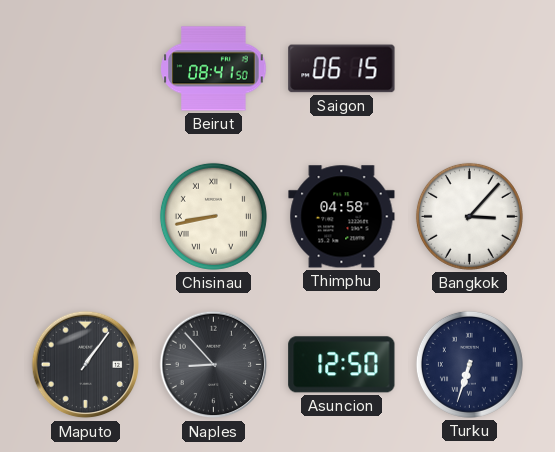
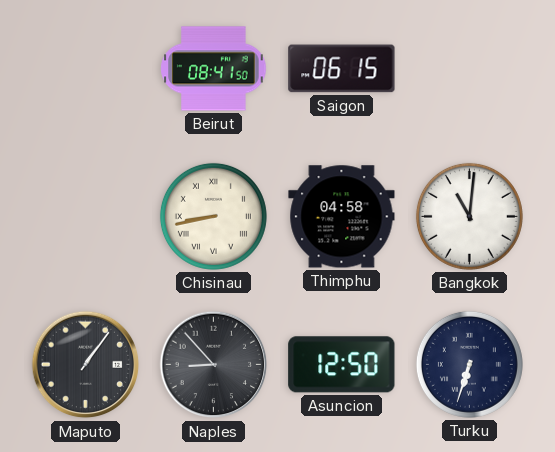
Bangkok: 3:07 -> 11:01
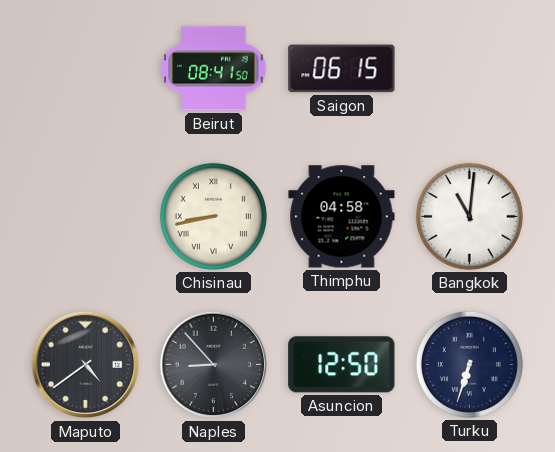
Maputo: 1:06 -> 4:39
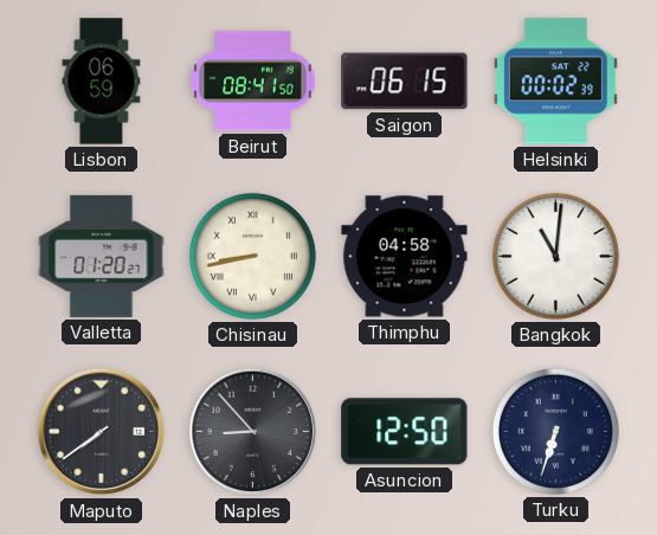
Lisbon: none -> 06:59
Helsinki: none -> 00:02
Valletta: none -> 01:20
Maputo: 4:39 -> 7:39
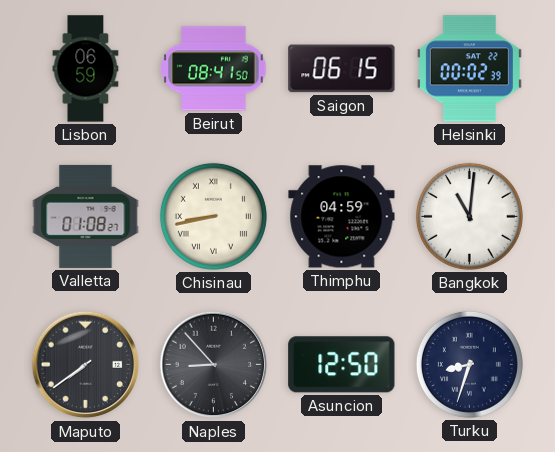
Valletta: 01:20 -> 01:08
Thimphu: 04:58 -> 04:59
Turku: 6:33 -> 8:33
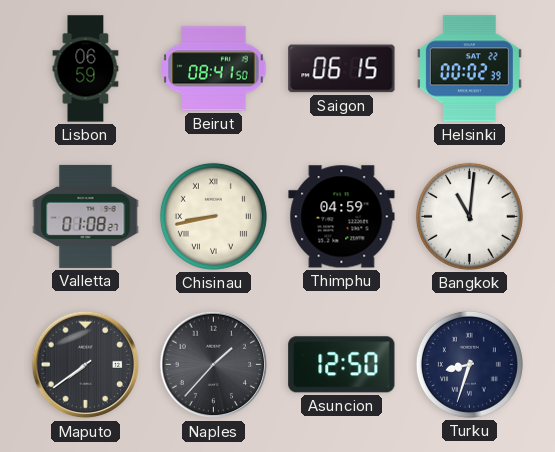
Naples: 8:53 -> 1:37
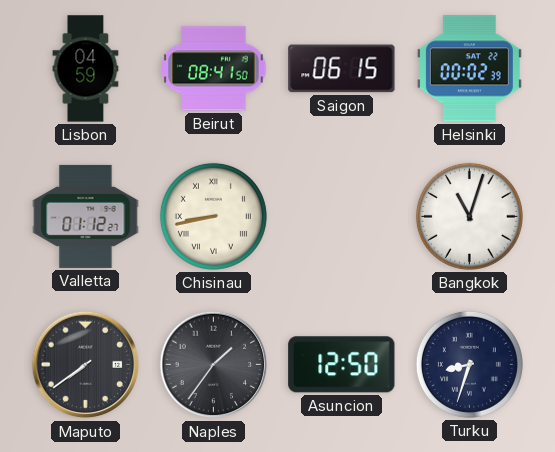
Lisbon: 06:59 -> 04:59
Valletta: 01:08 -> 01:12
Thimphu: 04:59 -> none
Bangkok: 11:01 -> 11:03
Naples: 1:37 -> 1:36
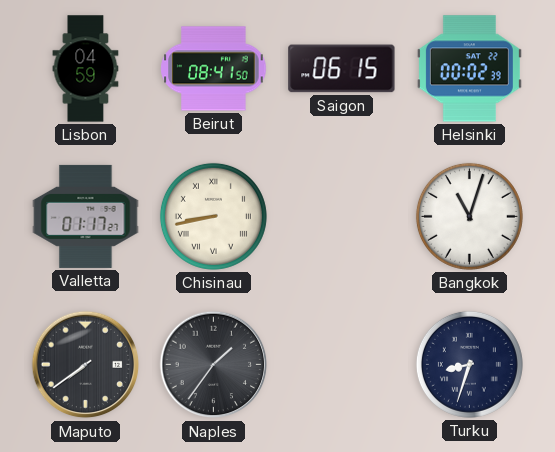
Valletta: 01:12 -> 01:17
Asuncion: 12:50 -> none
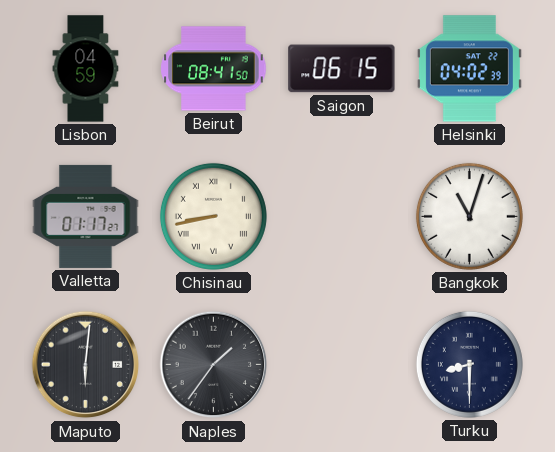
Helsinki: 00:02 -> 04:02
Maputo: 7:39 -> 6:01
Turku: 8:33 -> 8:30
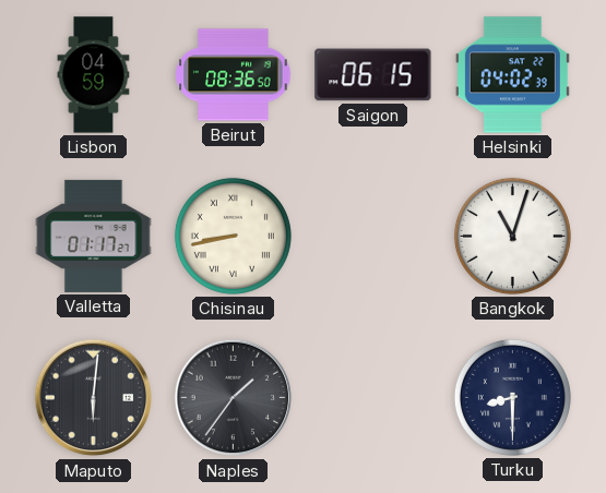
Beirut: 08:41 -> 08:36
